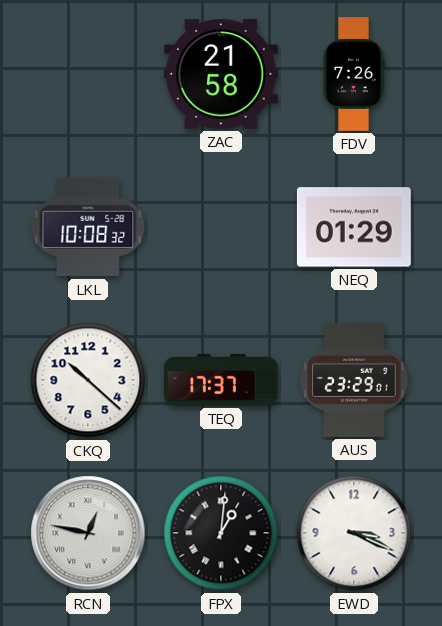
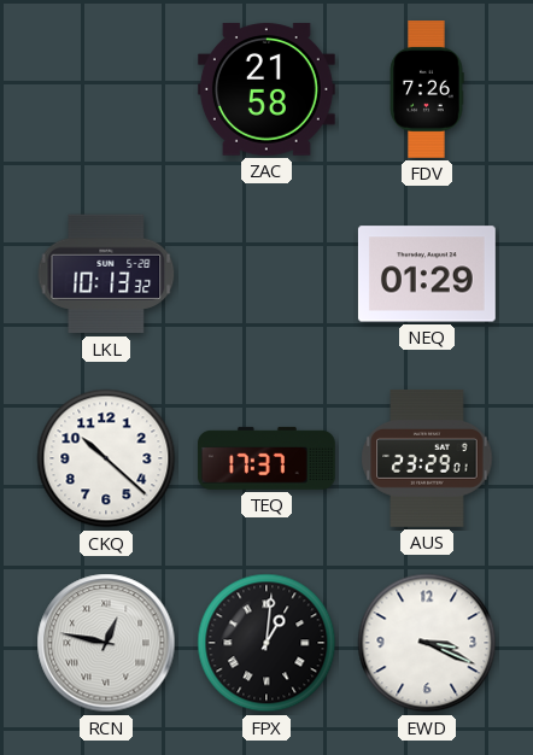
LKL: 10:08 -> 10:13
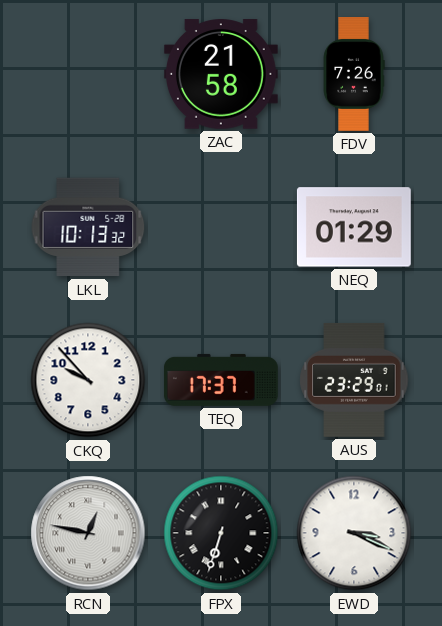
CKQ: 10:22 -> 9:53
FPX: 1:01 -> 6:33
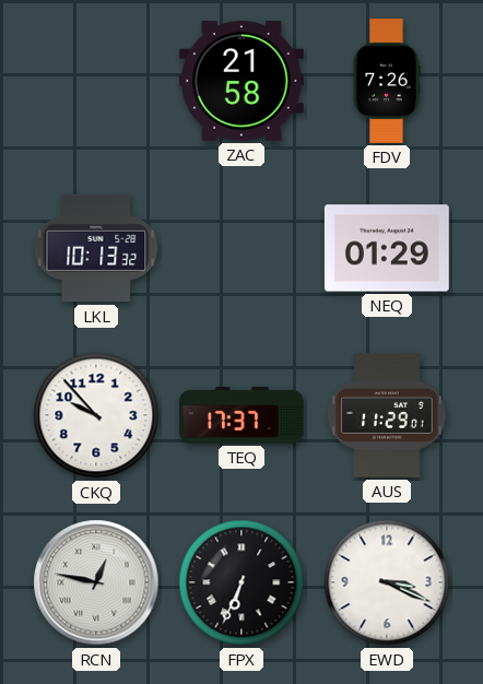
AUS: 23:29 -> 11:29
FPX: 6:33 -> 6:34
